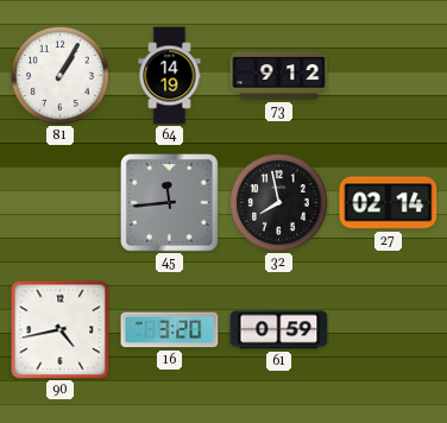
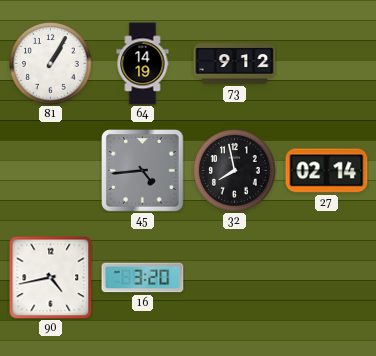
45: 11:44 -> 4:44
61: 0:59 -> none
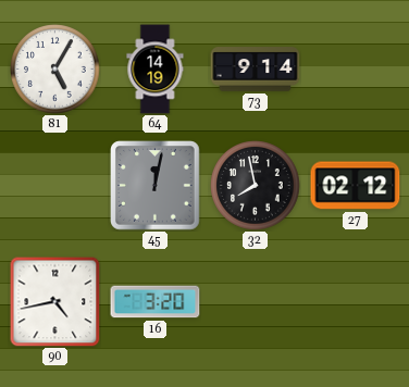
81: 1:05 -> 5:05
73: 9:12 -> 9:14
45: 4:44 -> 12:02
27: 02:14 -> 02:12
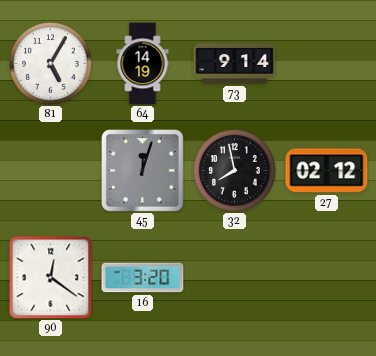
45: 12:02 -> 12:03
90: 4:43 -> 12:21
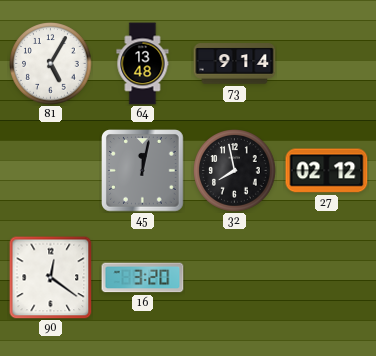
64: 14:19 -> 13:48
45: 12:03 -> 12:02
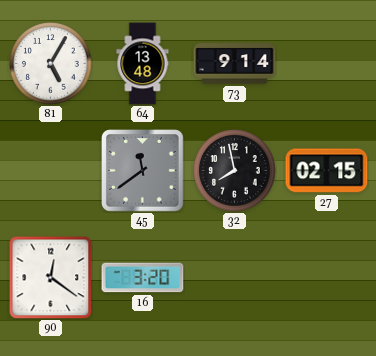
45: 12:02 -> 11:39
27: 02:12 -> 02:15
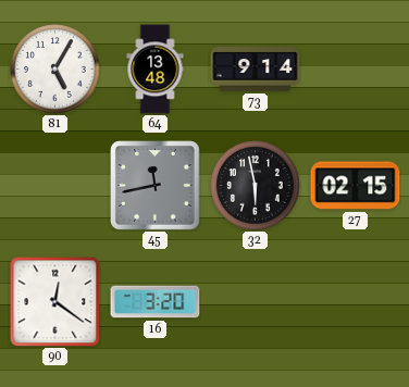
45: 11:39 -> 11:43
32: 7:58 -> 5:58
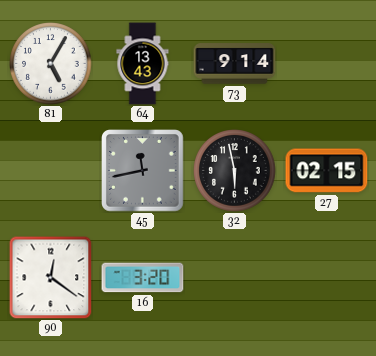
64: 13:48 -> 13:43
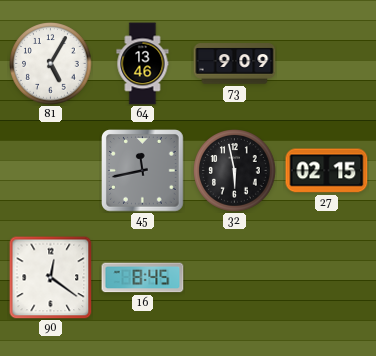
64: 13:43 -> 13:46
73: 9:14 -> 9:09
16: 3:20 -> 8:45
